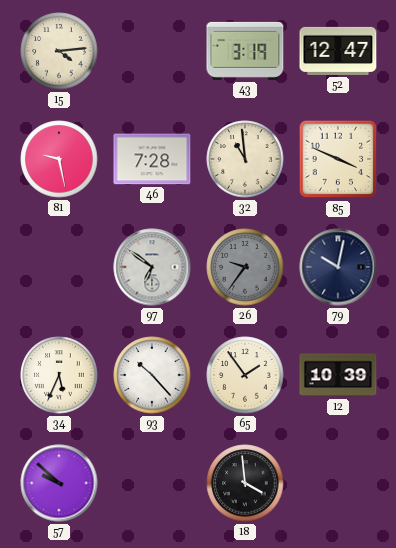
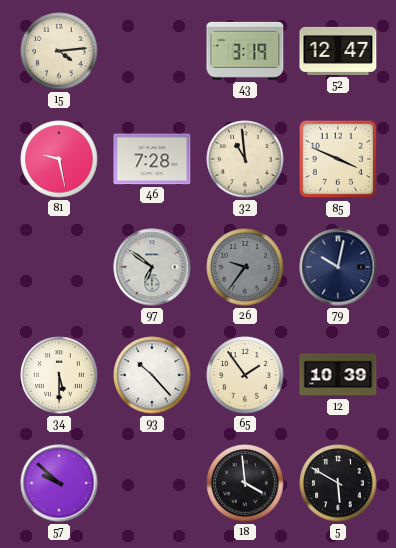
34: 5:34 -> 5:30
5: none -> 5:50
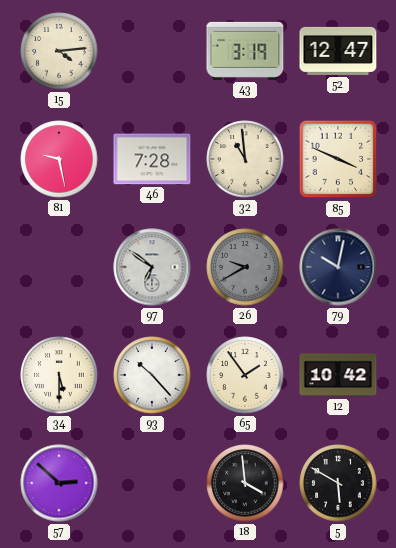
26: 9:36 -> 9:40
12: 10:39 -> 10:42
57: 9:52 -> 2:52
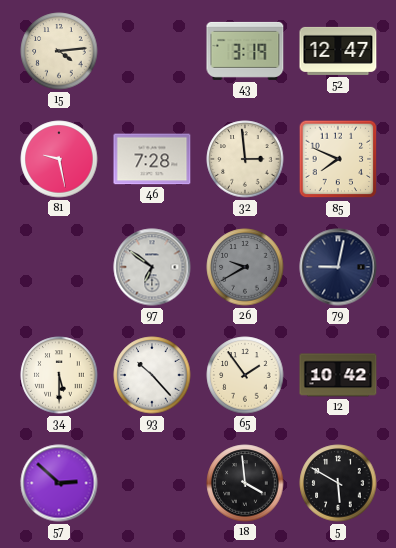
32: 10:59 -> 2:59
85: 3:49 -> 7:49
79: 10:02 -> 9:02
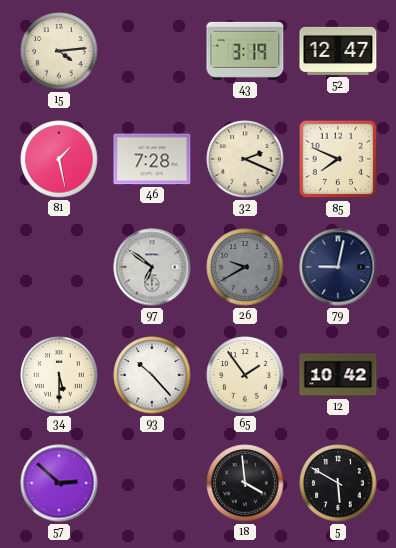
81: 9:28 -> 1:28
32: 2:59 -> 2:19
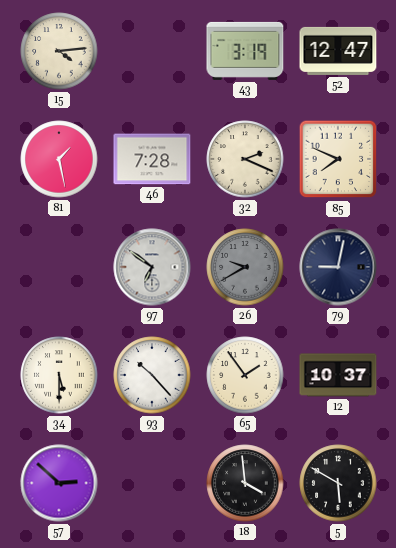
12: 10:42 -> 10:37
